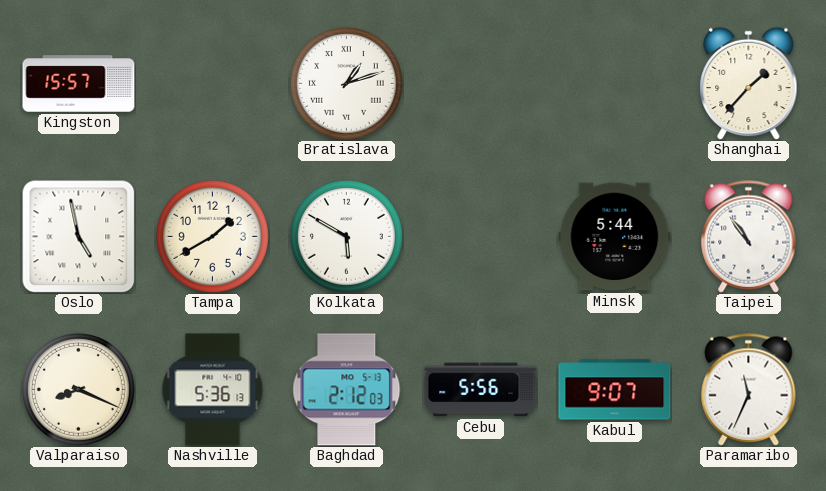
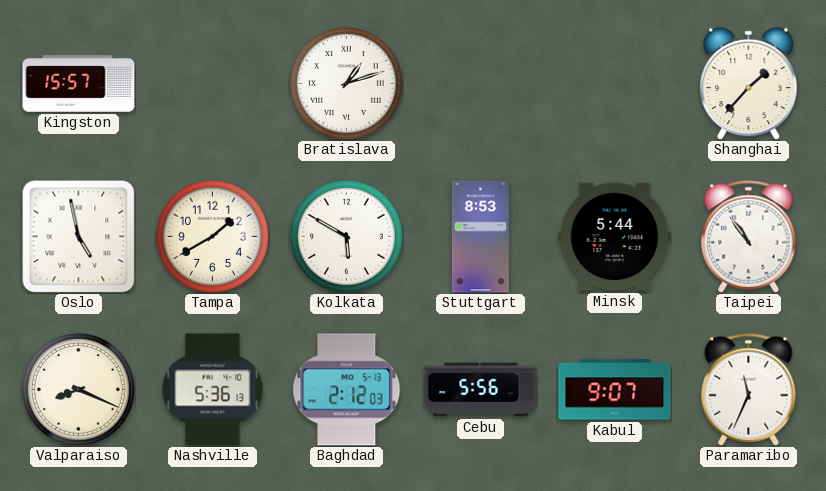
Stuttgart: none -> 8:53
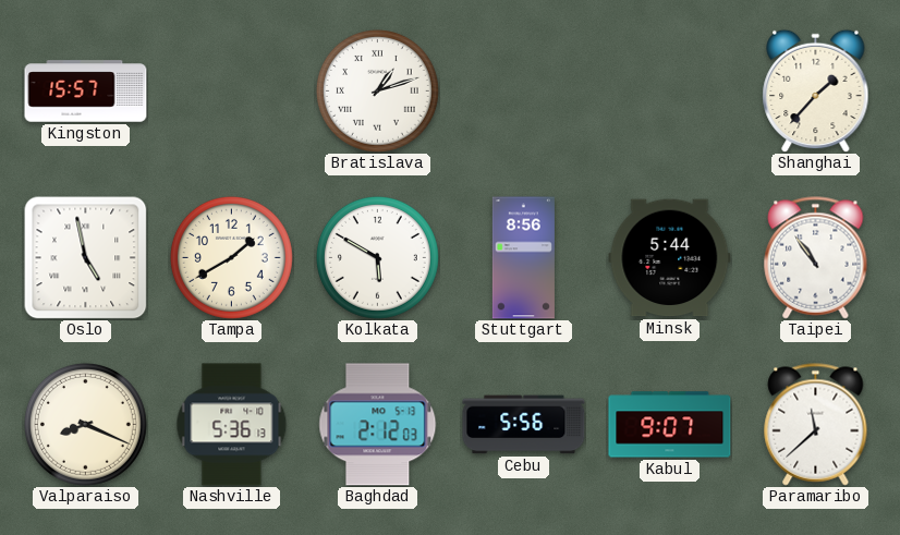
Stuttgart: 8:53 -> 8:56
Paramaribo: 11:34 -> 11:38
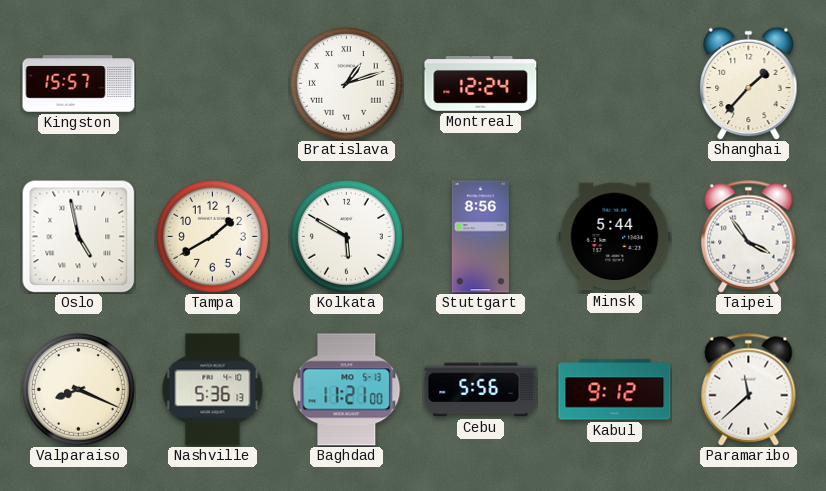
Montreal: none -> 12:24
Taipei: 10:54 -> 3:54
Baghdad: 2:12 -> 11:21
Kabul: 9:07 -> 9:12
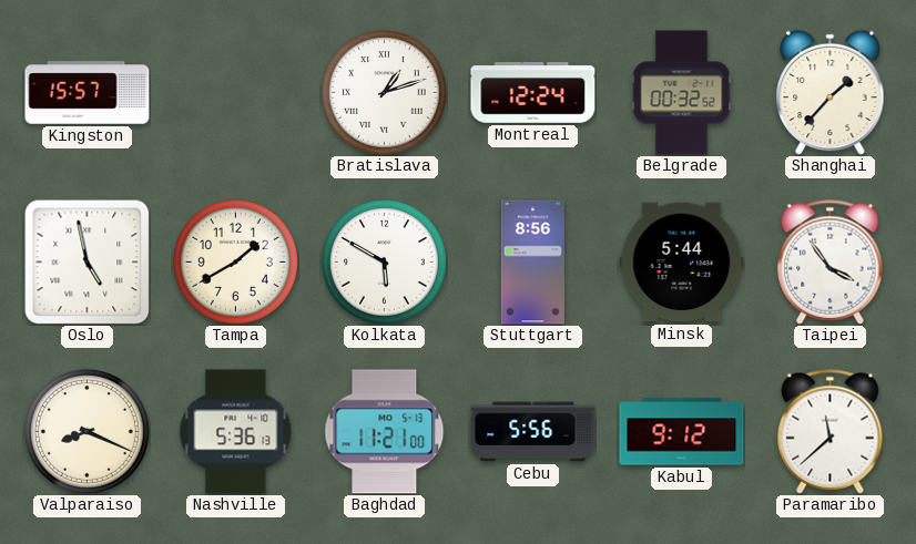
Belgrade: none -> 00:32
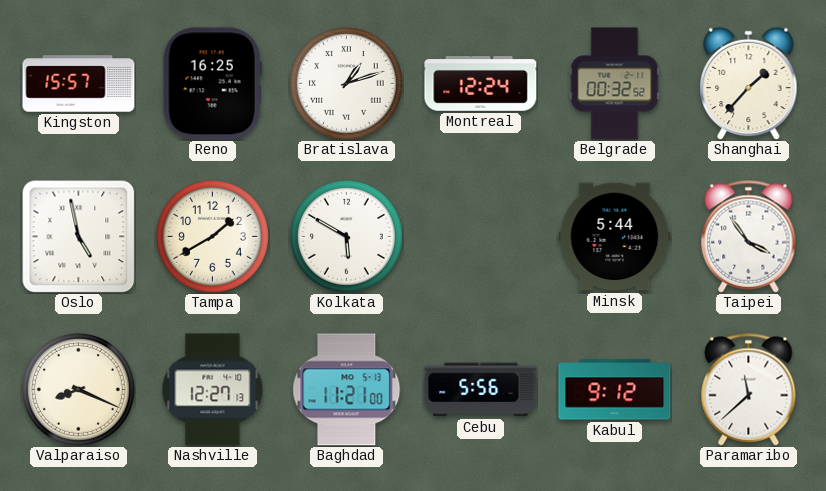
Reno: none -> 16:25
Stuttgart: 8:56 -> none
Nashville: 5:36 -> 12:27
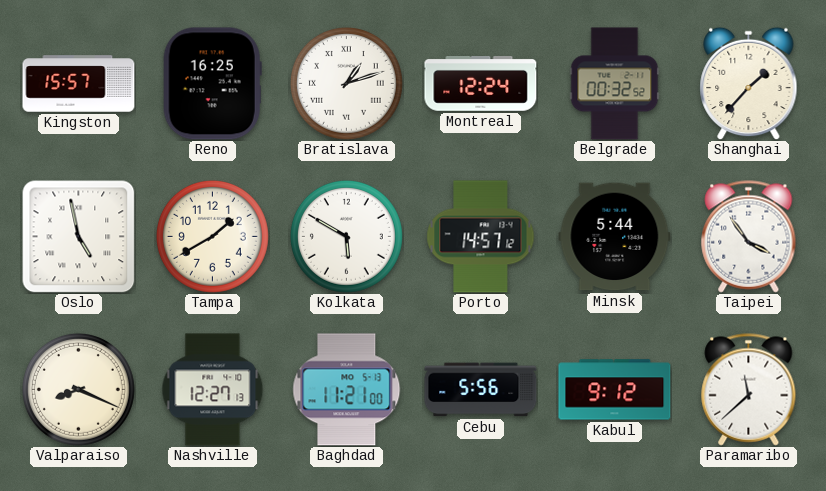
Porto: none -> 14:57
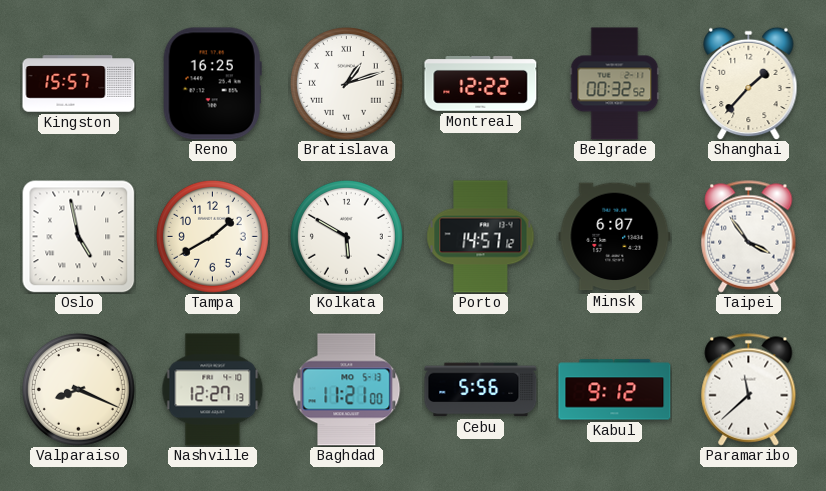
Montreal: 12:24 -> 12:22
Minsk: 5:44 -> 6:07
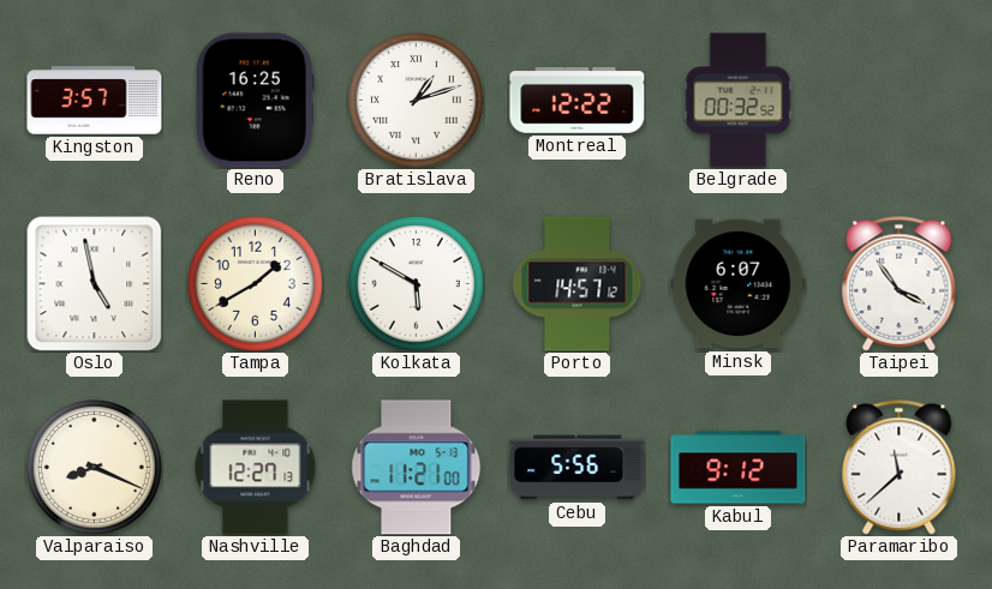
Kingston: 15:57 -> 3:57
Shanghai: 1:37 -> none
